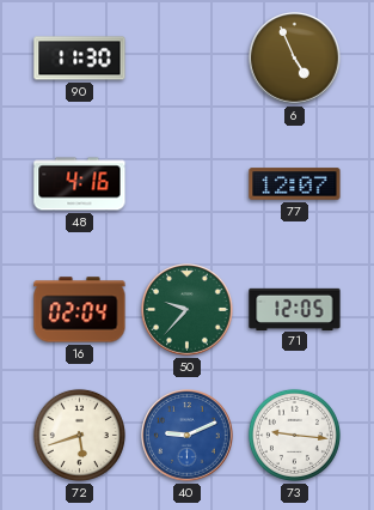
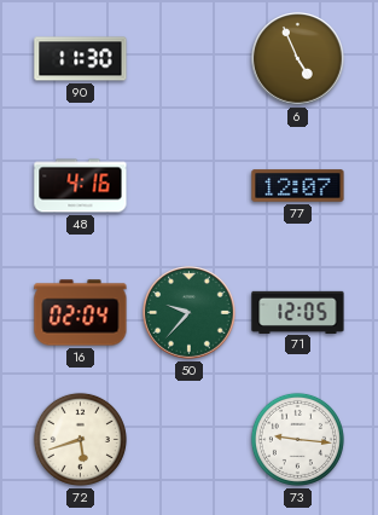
40: 9:11 -> none
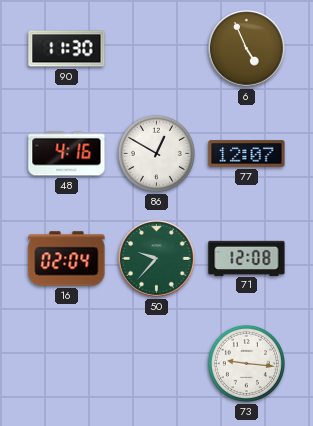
86: none -> 12:50
71: 12:05 -> 12:08
72: 5:42 -> none
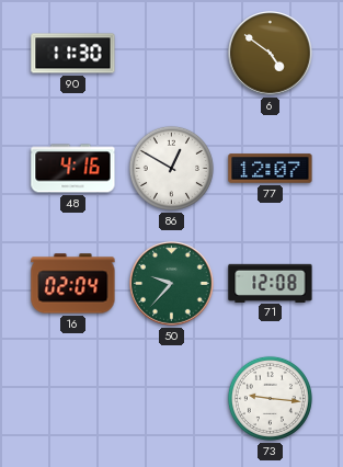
6: 4:56 -> 4:51
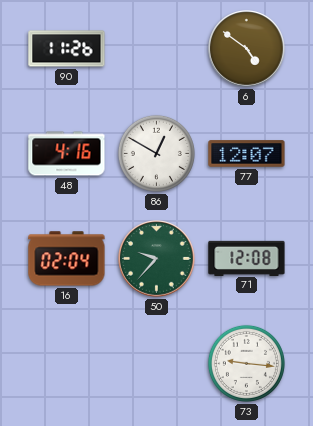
90: 11:30 -> 11:26
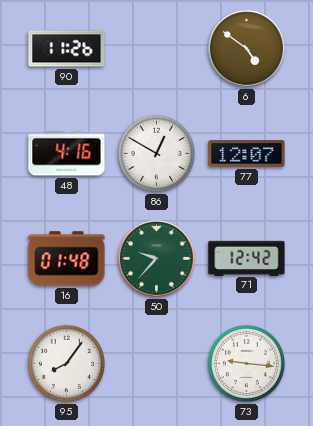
16: 02:04 -> 01:48
71: 12:08 -> 12:42
95: none -> 8:06
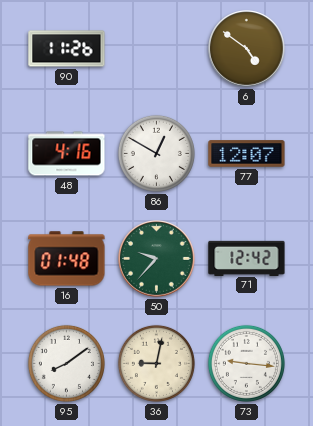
95: 8:06 -> 8:09
36: none -> 9:02
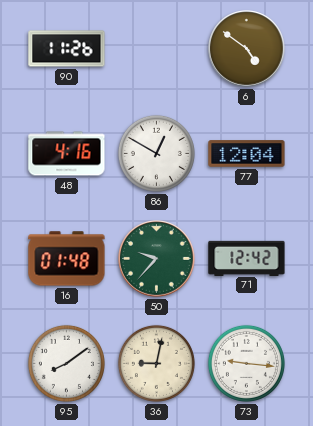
77: 12:07 -> 12:04
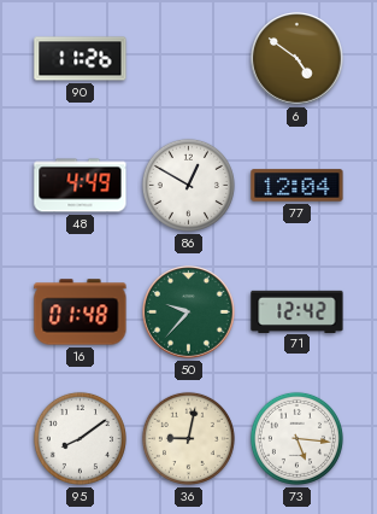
48: 4:16 -> 4:49
73: 9:16 -> 5:16
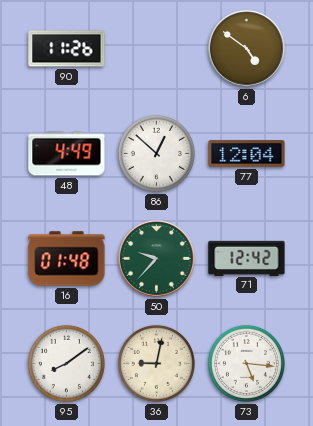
86: 12:50 -> 12:52
